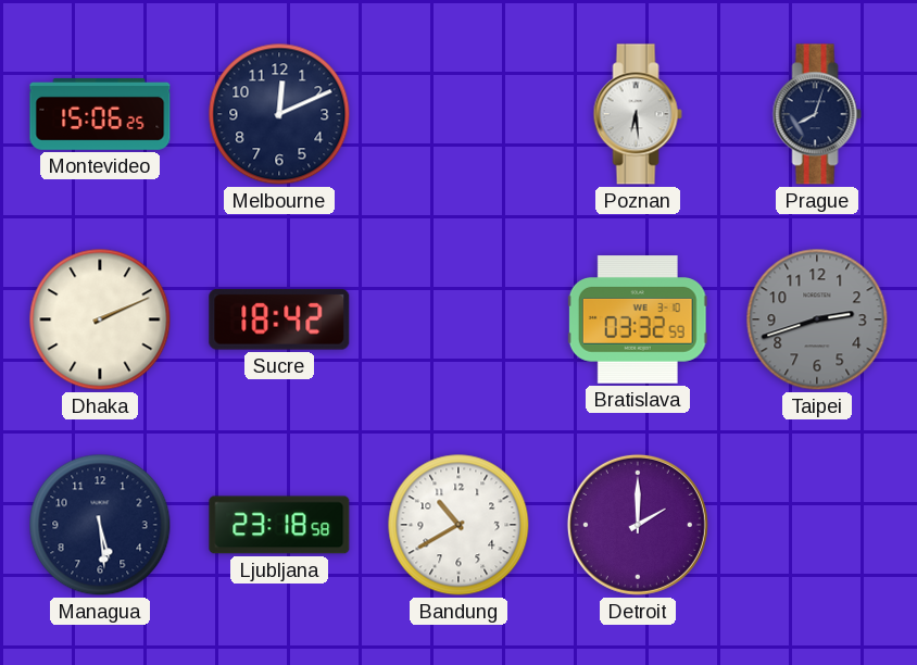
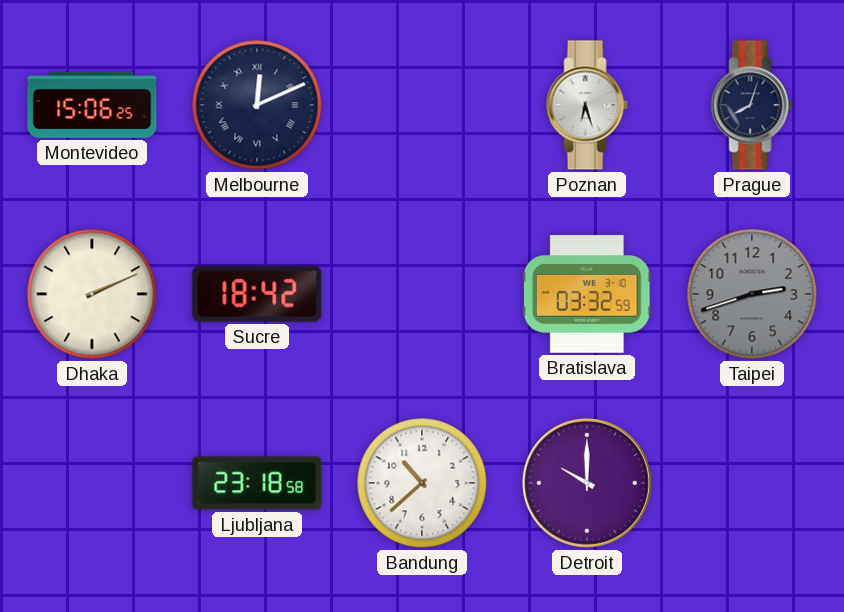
Melbourne numerals: Arabic -> Roman
Poznan: 6:29 -> 6:27
Managua: 5:29 -> none
Bandung: 10:40 -> 10:38
Detroit: 2:00 -> 10:00
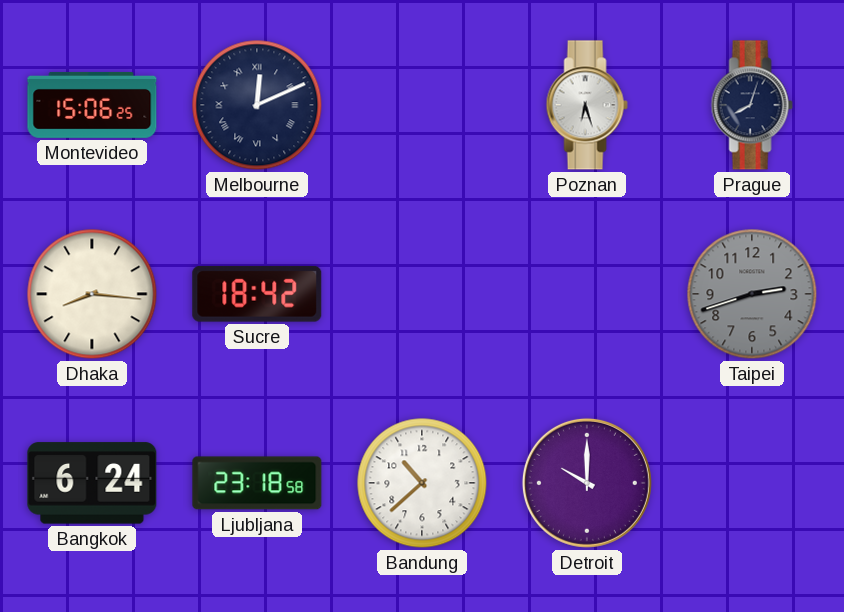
Dhaka: 2:11 -> 8:16
Bratislava: 03:32 -> none
Bangkok: none -> 6:24
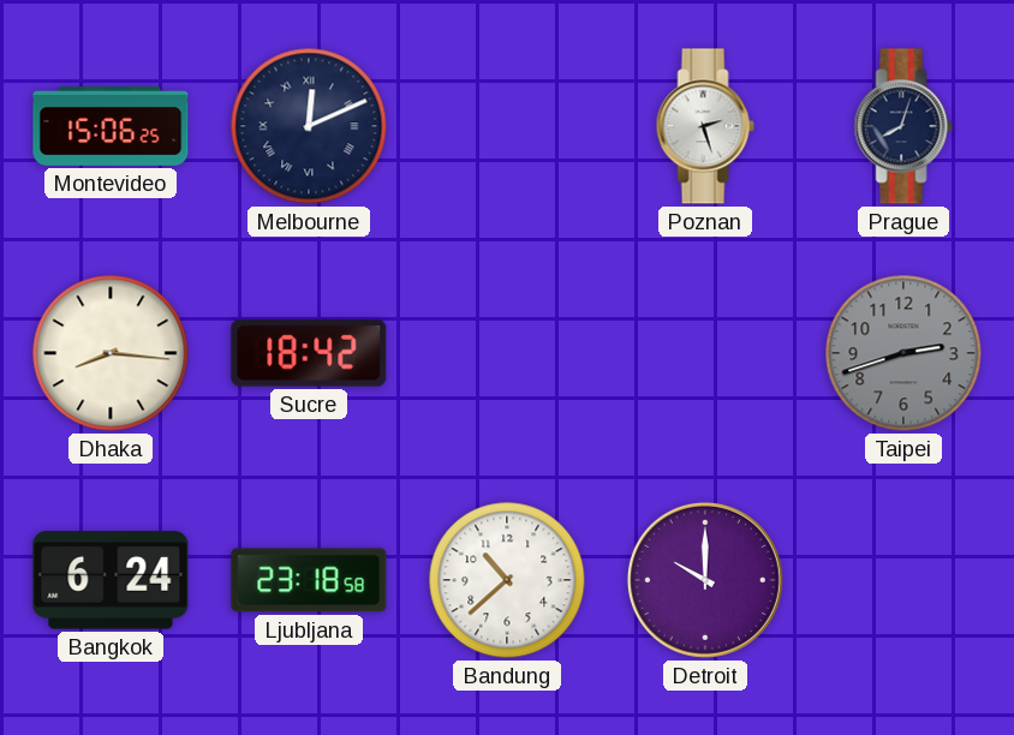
Poznan: 6:27 -> 2:27
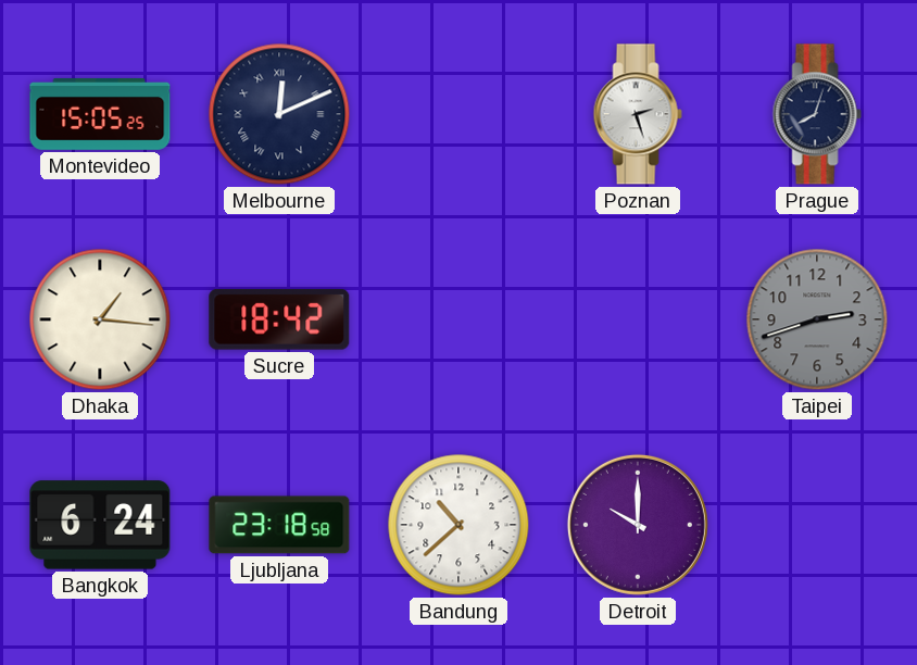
Montevideo: 15:06 -> 15:05
Dhaka: 8:16 -> 1:16
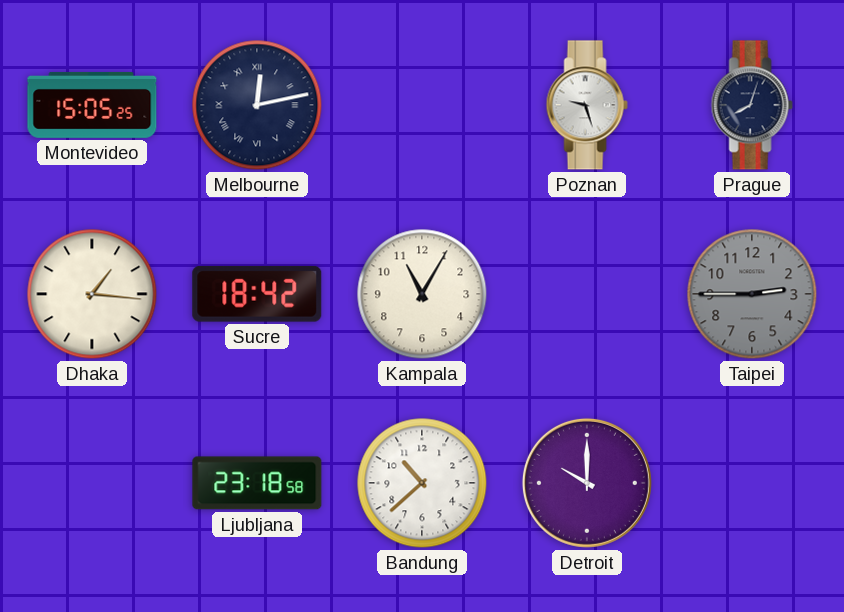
Melbourne: 12:11 -> 12:13
Poznan: 2:27 -> 9:27
Kampala: none -> 11:05
Taipei: 2:42 -> 2:45
Bangkok: 6:24 -> none
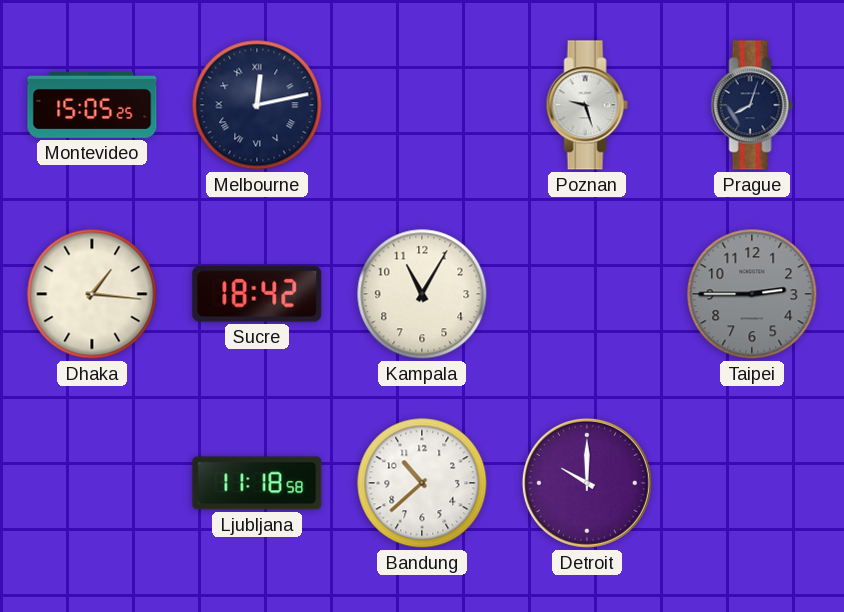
Ljubljana: 23:18 -> 11:18
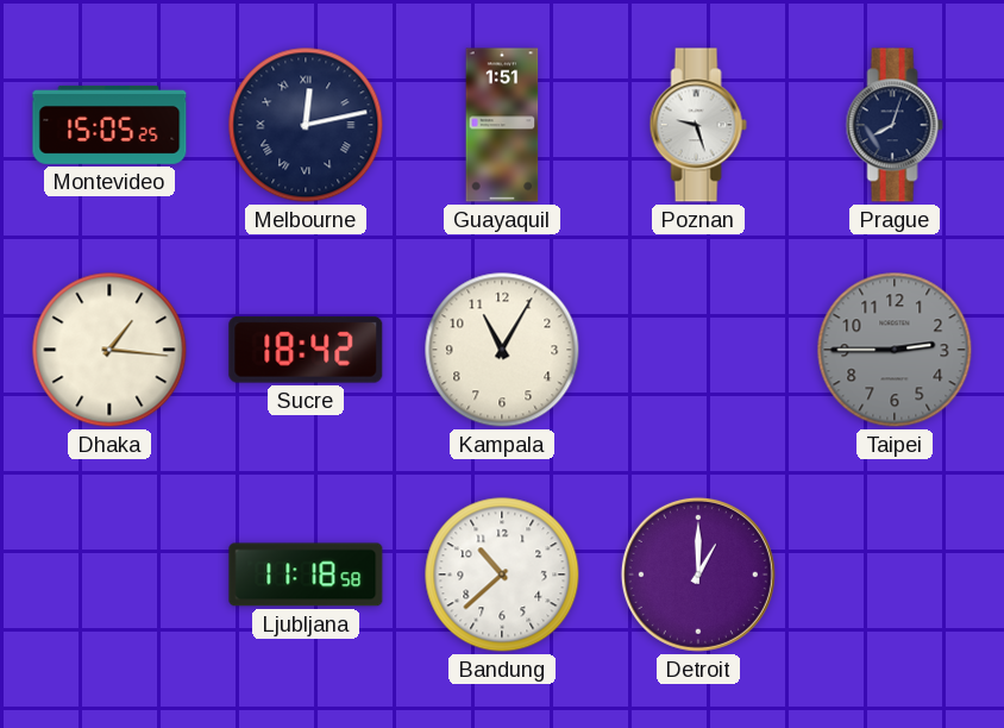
Guayaquil: none -> 1:51
Detroit: 10:00 -> 1:00
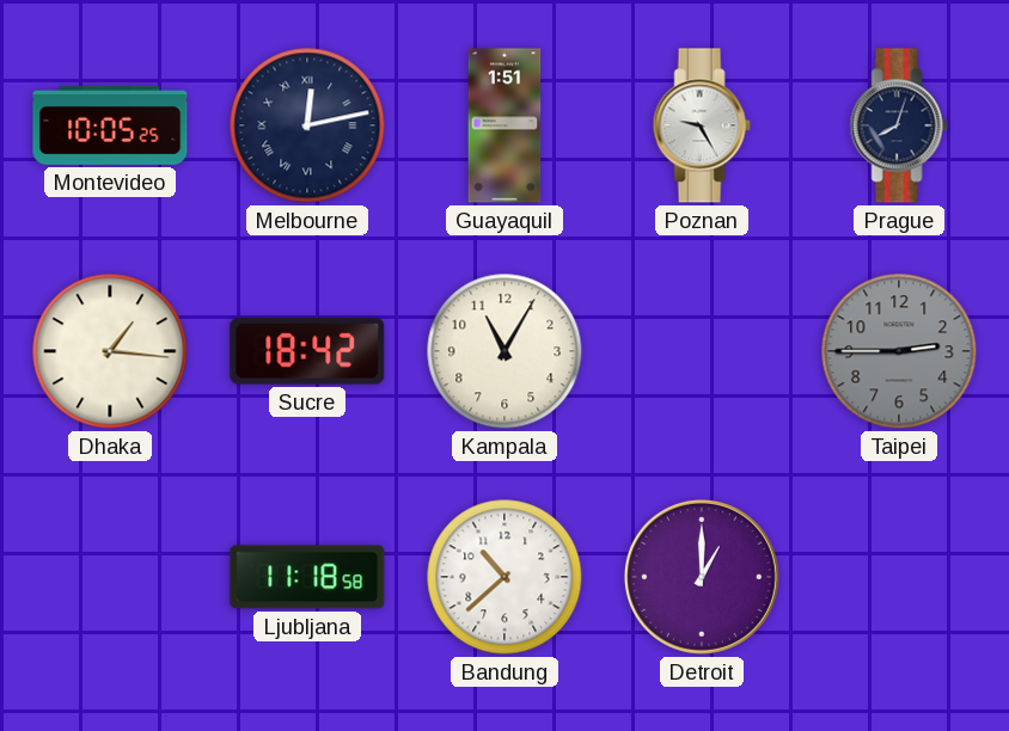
Montevideo: 15:05 -> 10:05
Poznan: 9:27 -> 9:25
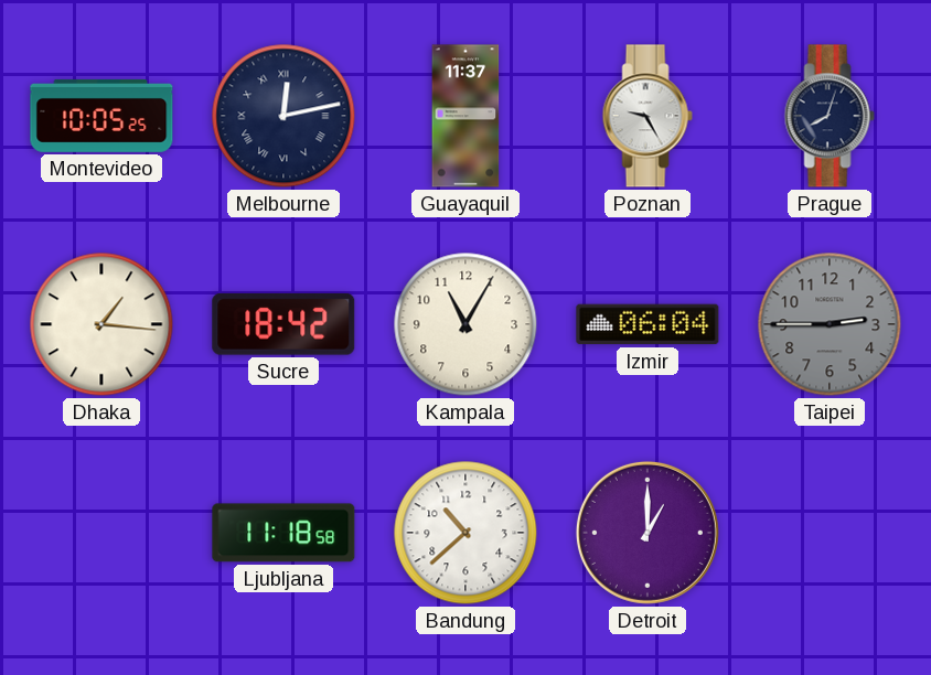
Guayaquil: 1:51 -> 11:37
Izmir: none -> 06:04
